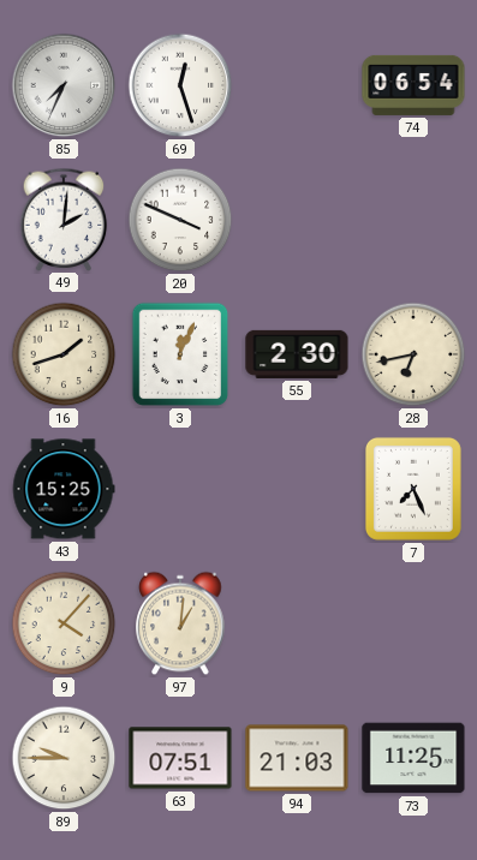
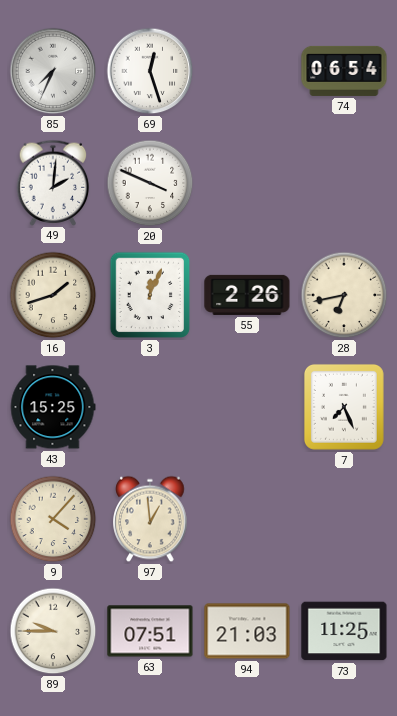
55: 2:30 -> 2:26
97: 1:01 -> 12:59
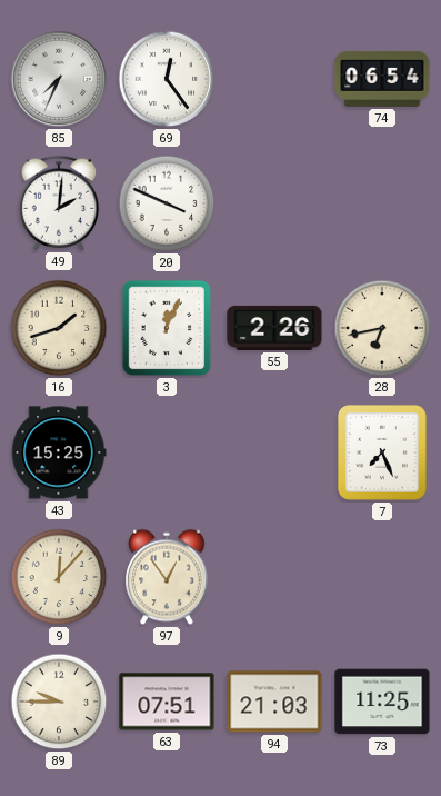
69: 12:27 -> 12:24
9: 4:07 -> 12:07
97: 12:59 -> 12:54
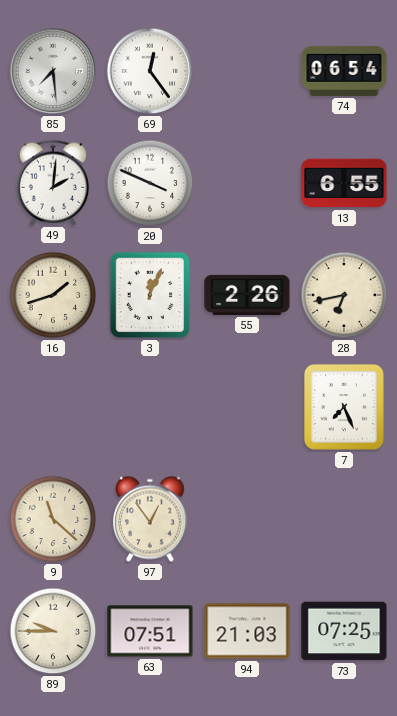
85: 7:34 -> 7:29
13: none -> 6:55
43: 15:25 -> none
9: 12:07 -> 11:22
73: 11:25 -> 07:25
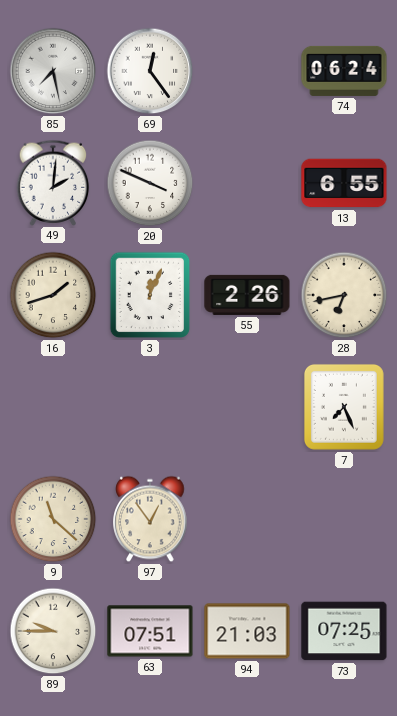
85: 7:29 -> 7:28
74: 06:54 -> 06:24
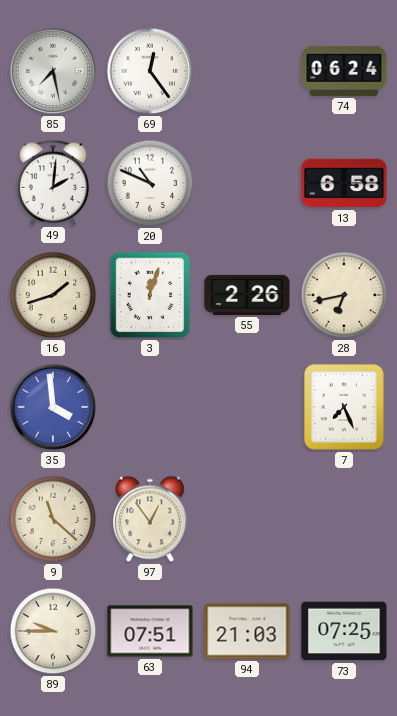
20: 3:49 -> 10:49
13: 6:55 -> 6:58
3: 12:04 -> 12:03
35: none -> 3:59
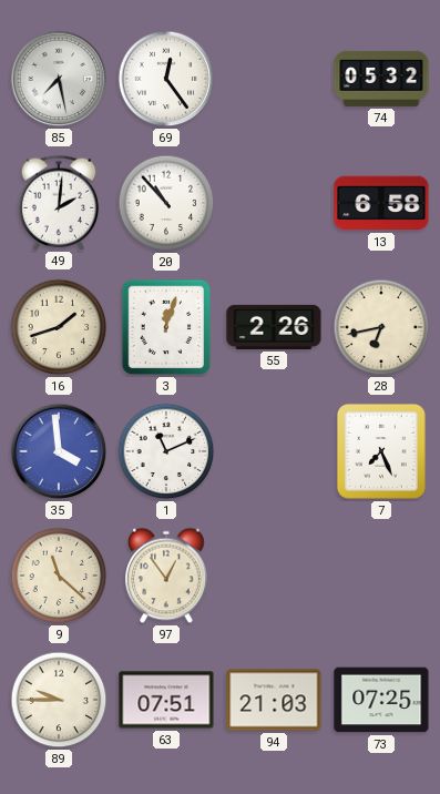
74: 06:24 -> 05:32
20: 10:49 -> 10:53
1: none -> 11:11
